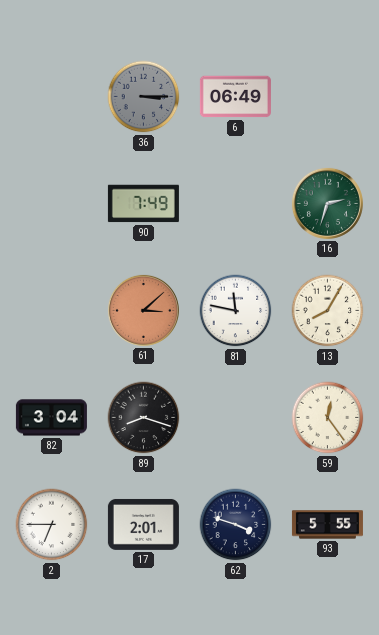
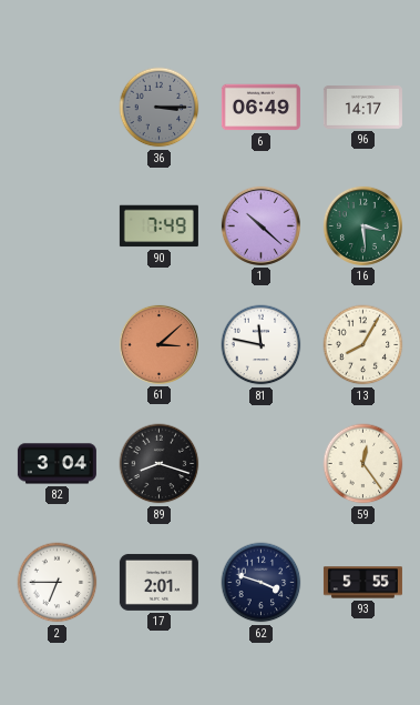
96: none -> 14:17
1: none -> 10:22
16: 2:33 -> 3:29
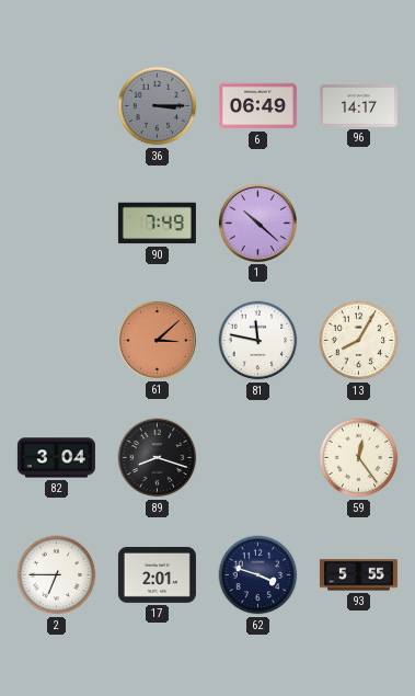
16: 3:29 -> none
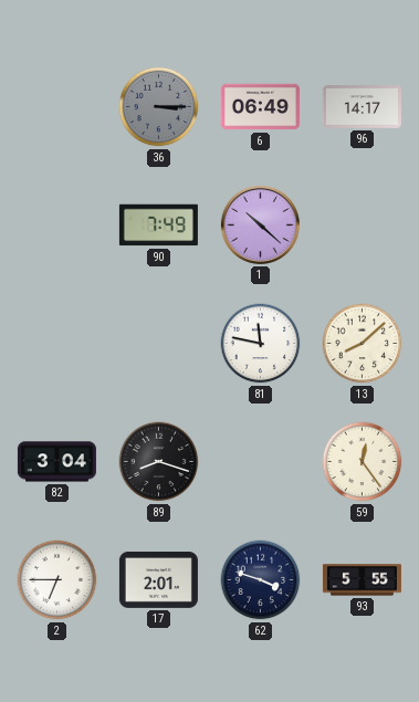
61: 3:08 -> none
13: 8:05 -> 8:08
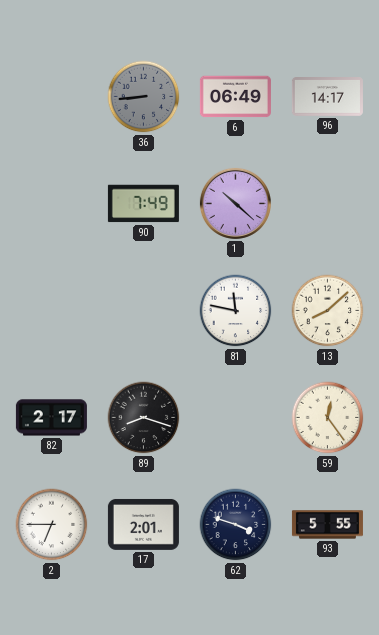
36: 3:15 -> 8:44
82: 3:04 -> 2:17
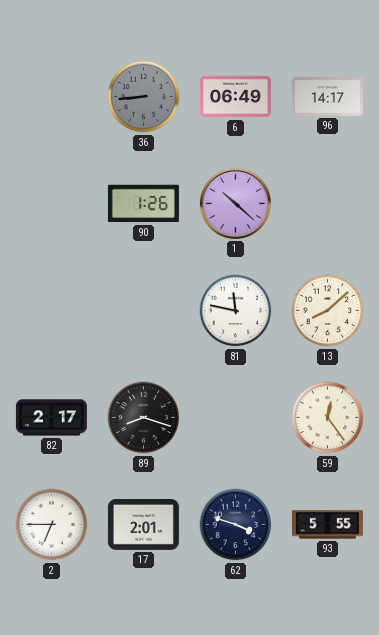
90: 7:49 -> 1:26
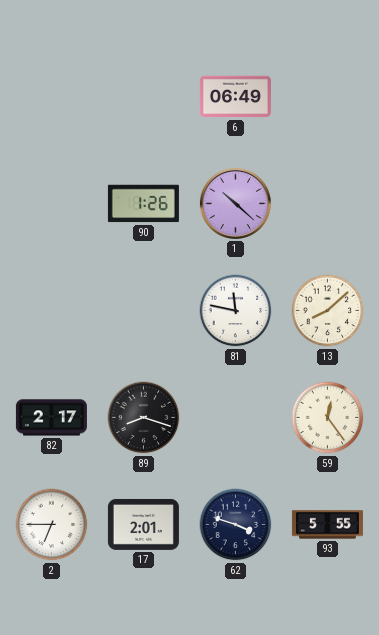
36: 8:44 -> none
96: 14:17 -> none
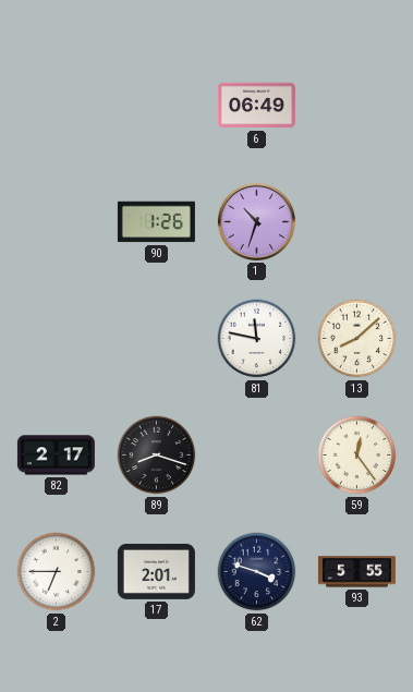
1: 10:22 -> 10:33
